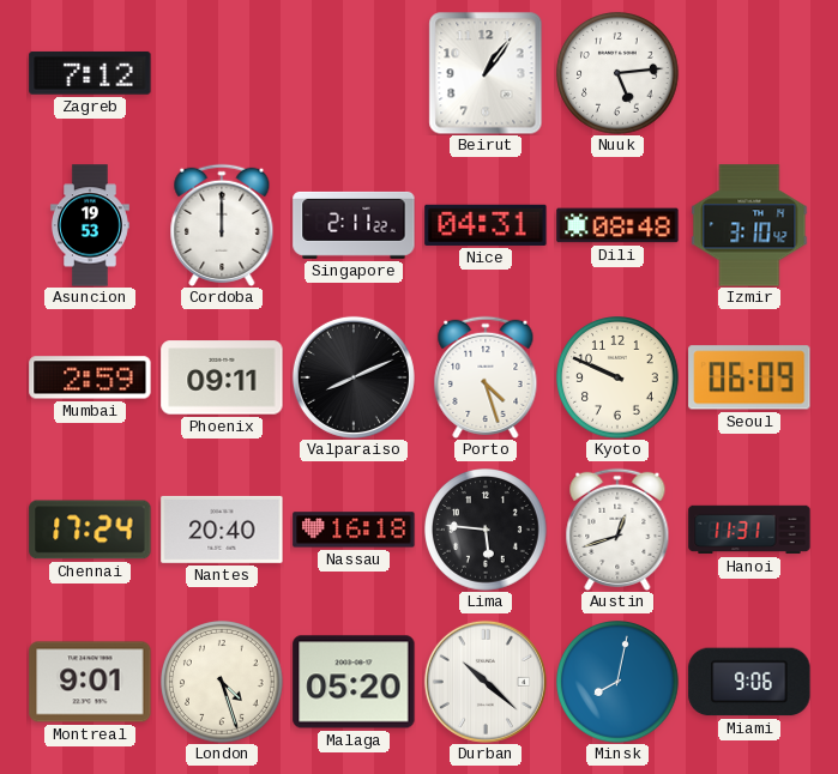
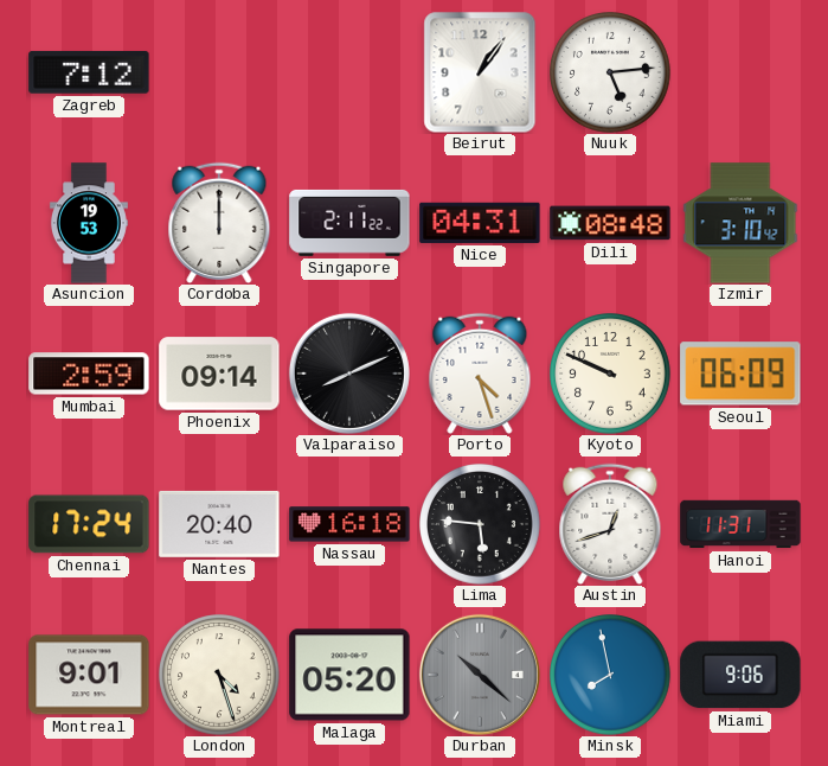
Phoenix: 09:11 -> 09:14
Durban dial: white -> grey
Minsk: 8:02 -> 7:58
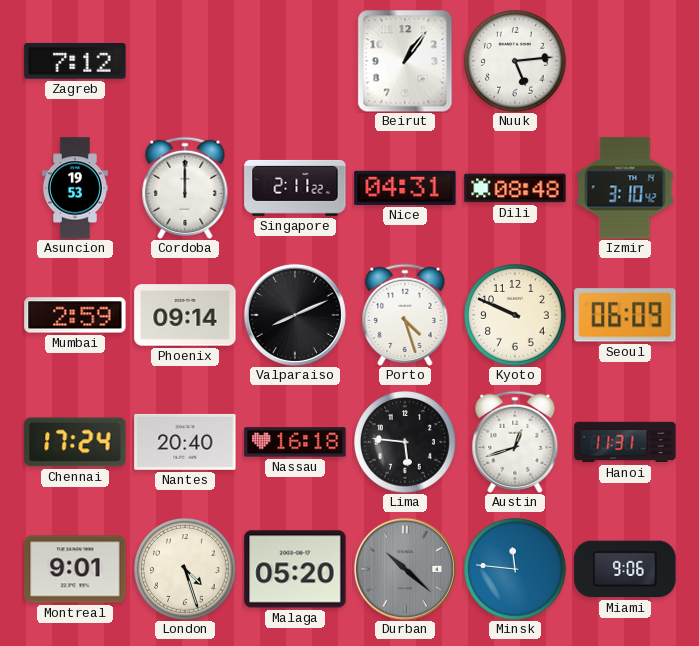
Minsk: 7:58 -> 11:46
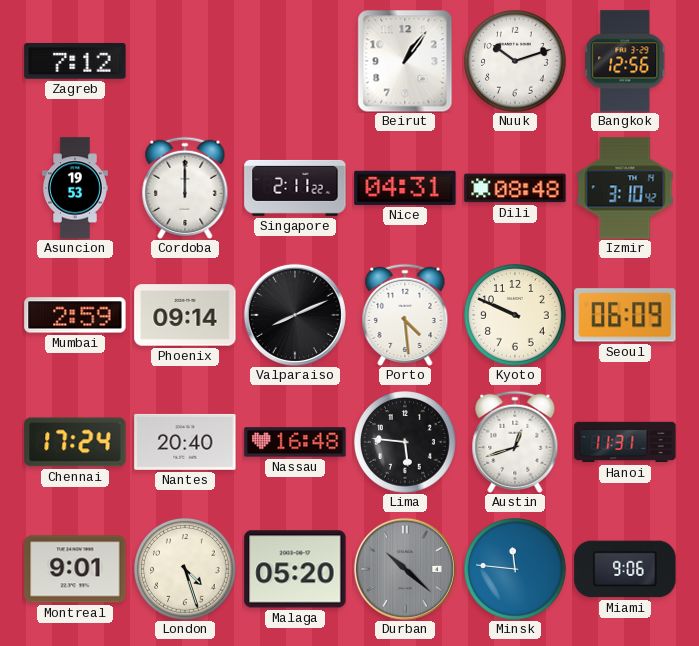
Nuuk: 5:14 -> 10:12
Bangkok: none -> 12:56
Porto: 4:27 -> 4:29
Nassau: 16:18 -> 16:48
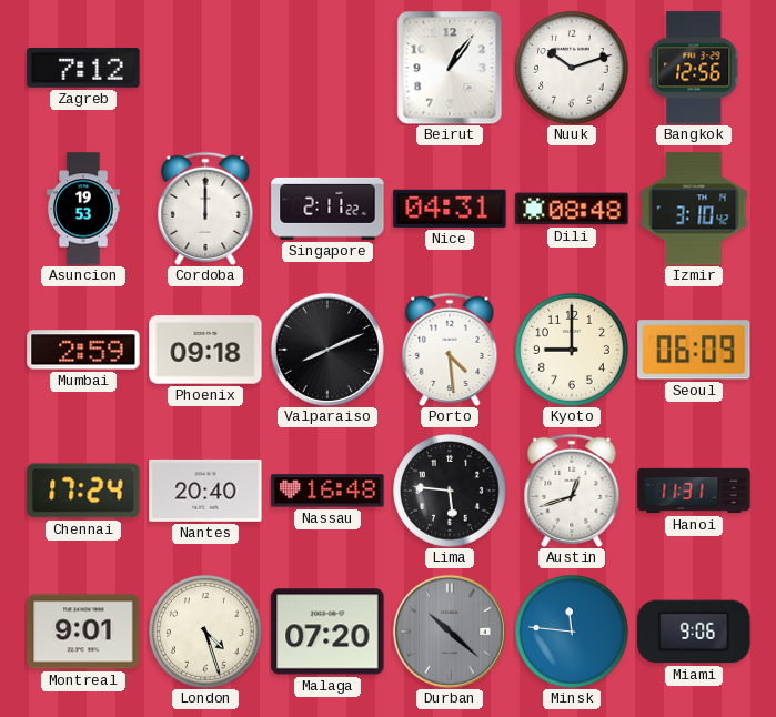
Phoenix: 09:14 -> 09:18
Kyoto: 9:49 -> 9:00
Malaga: 05:20 -> 07:20
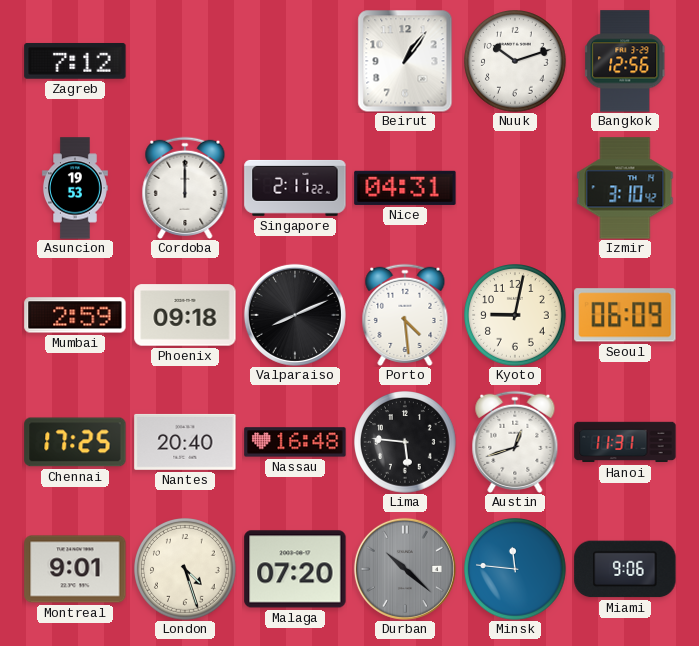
Dili: 08:48 -> none
Kyoto: 9:00 -> 9:02
Chennai: 17:24 -> 17:25
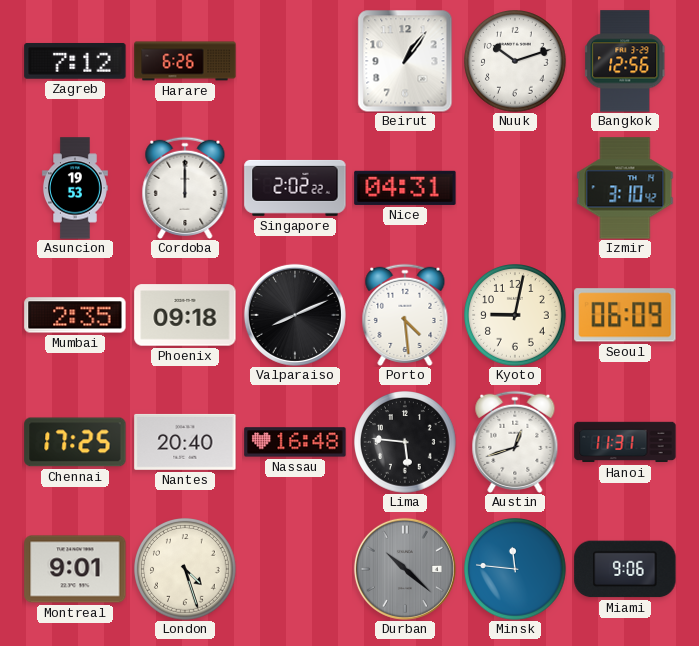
Harare: none -> 6:26
Singapore: 2:11 -> 2:02
Mumbai: 2:59 -> 2:35
Malaga: 07:20 -> none
